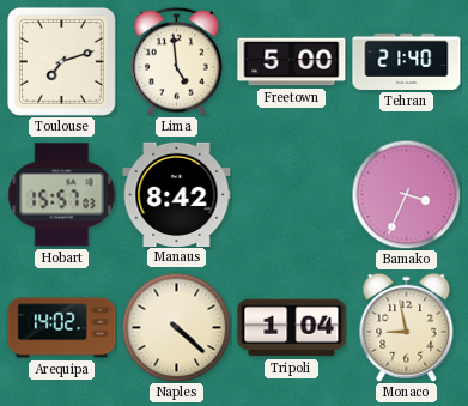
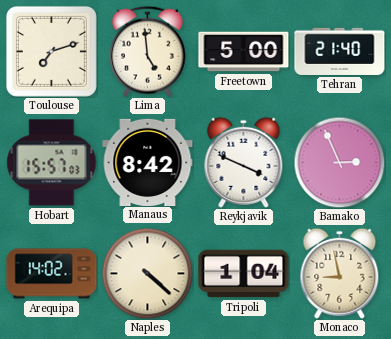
Reykjavik: none -> 3:49
Bamako: 3:34 -> 2:56
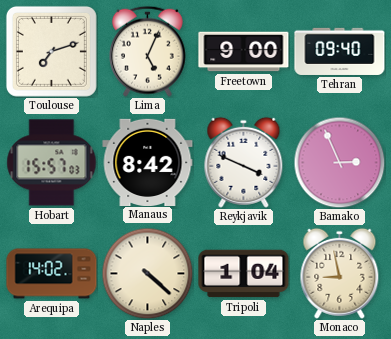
Lima: 4:59 -> 5:04
Freetown: 5:00 -> 9:00
Tehran: 21:40 -> 09:40
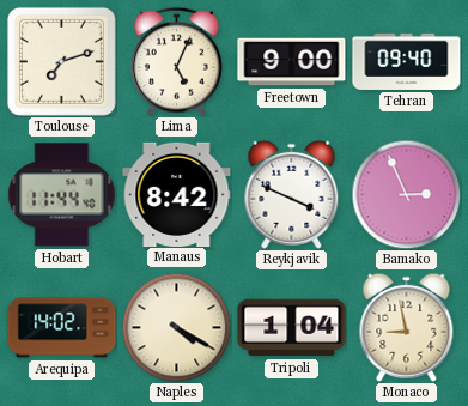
Hobart: 15:57 -> 11:44
Naples: 4:22 -> 4:20
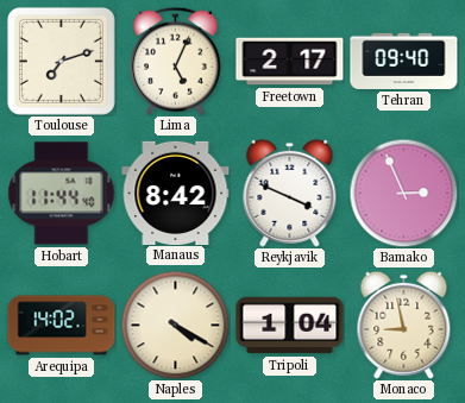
Freetown: 9:00 -> 2:17
